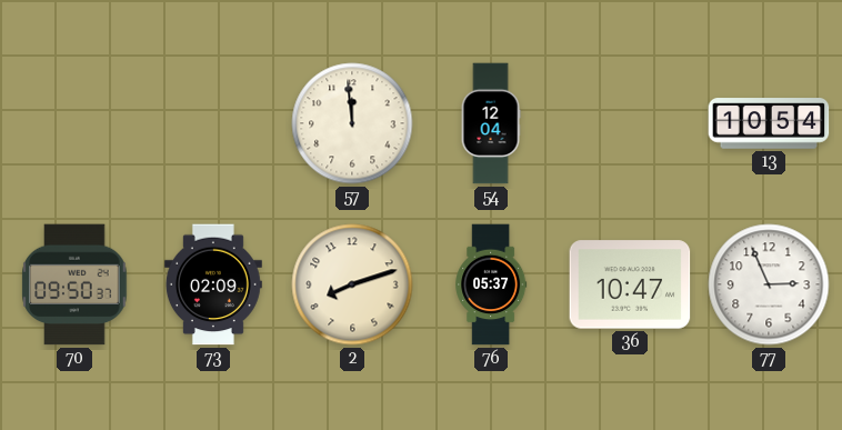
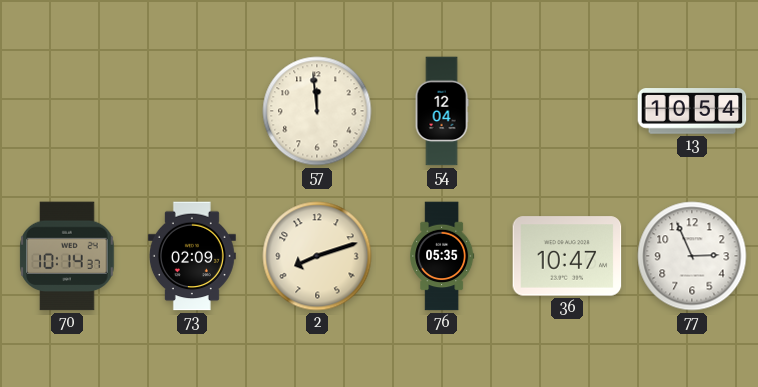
70: 09:50 -> 10:14
76: 05:37 -> 05:35
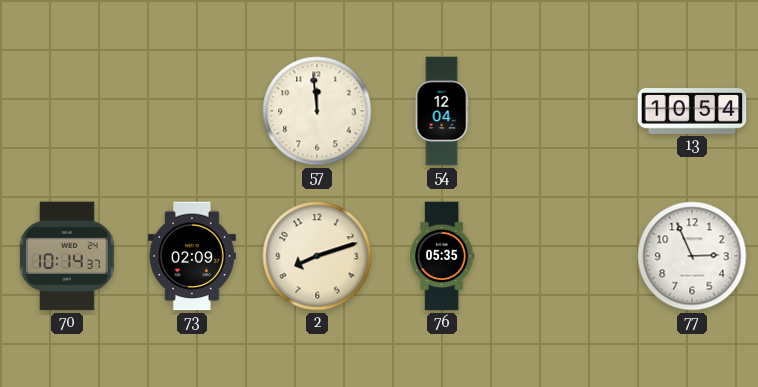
36: 10:47 -> none
